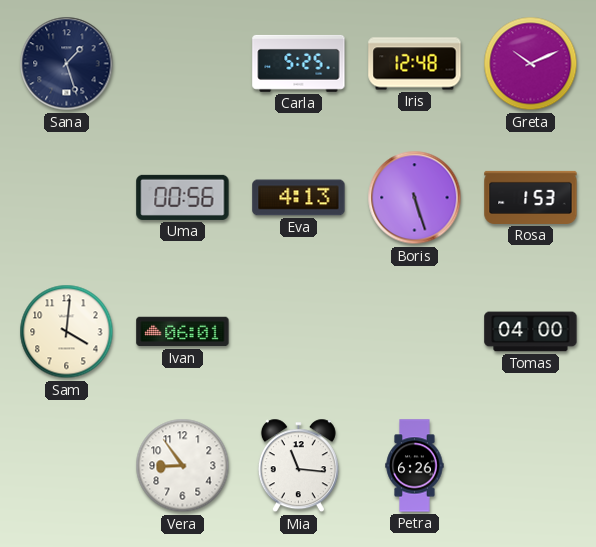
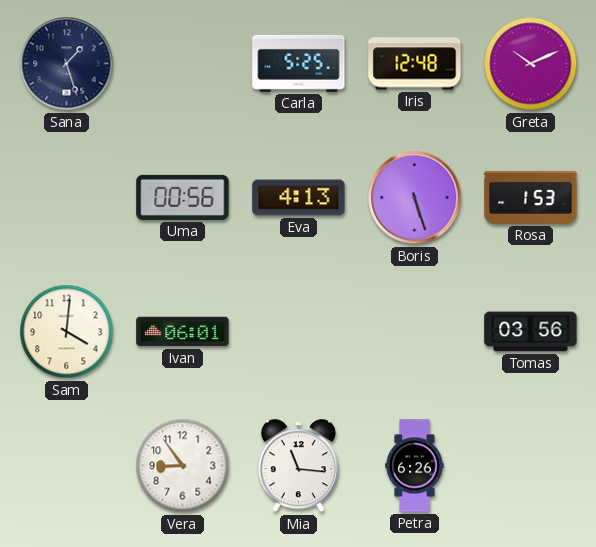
Tomas: 04:00 -> 03:56
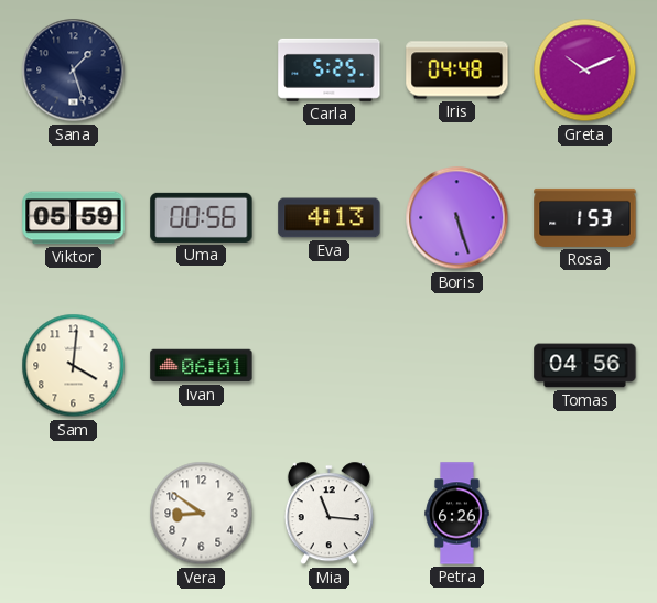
Iris: 12:48 -> 04:48
Viktor: none -> 05:59
Tomas: 03:56 -> 04:56
Vera: 8:54 -> 8:51
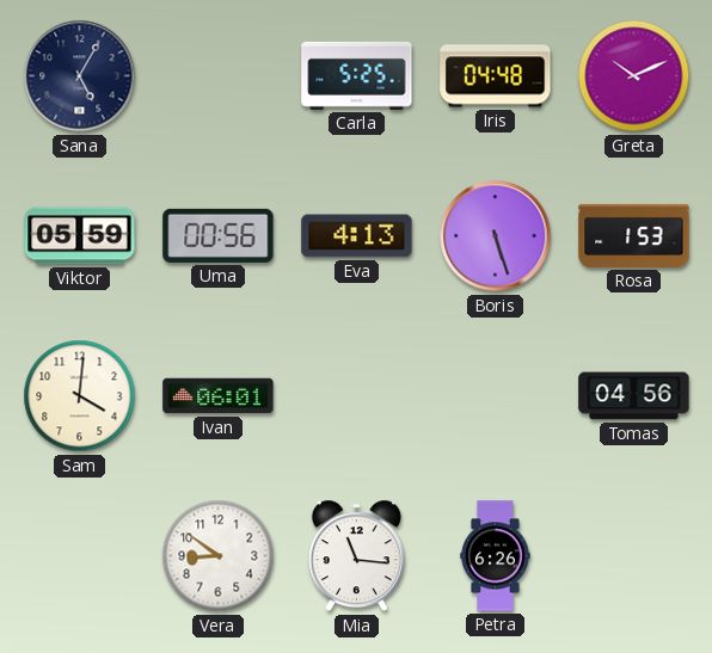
Sana: 1:27 -> 5:05
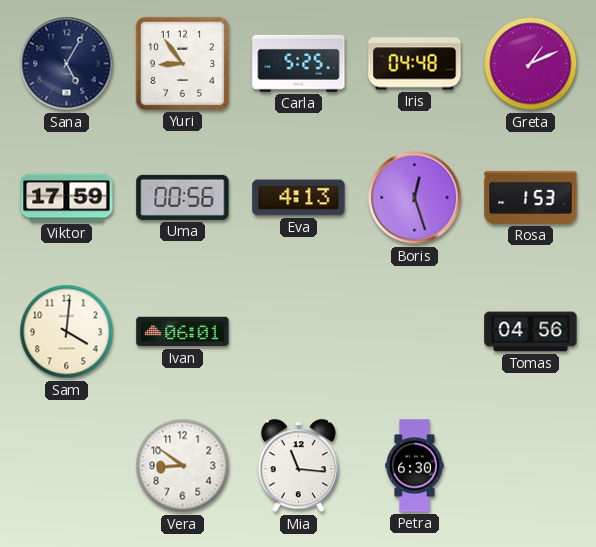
Yuri: none -> 8:54
Greta: 10:11 -> 1:11
Viktor: 05:59 -> 17:59
Boris: 5:27 -> 12:27
Petra: 6:26 -> 6:30
